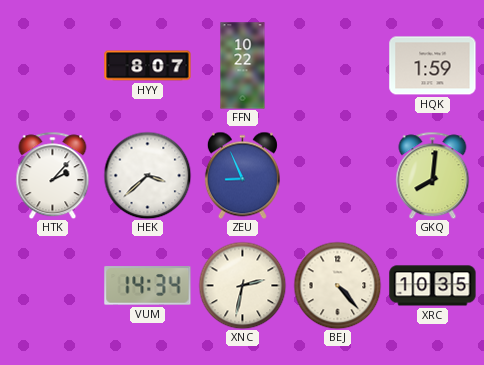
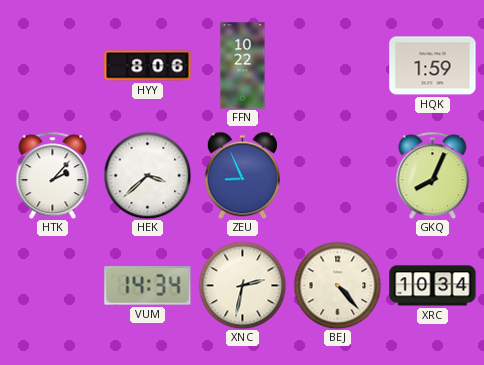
HYY: 8:07 -> 8:06
GKQ: 8:01 -> 8:04
XRC: 10:35 -> 10:34
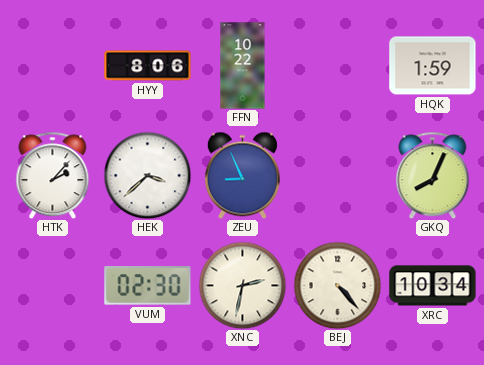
VUM: 14:34 -> 02:30
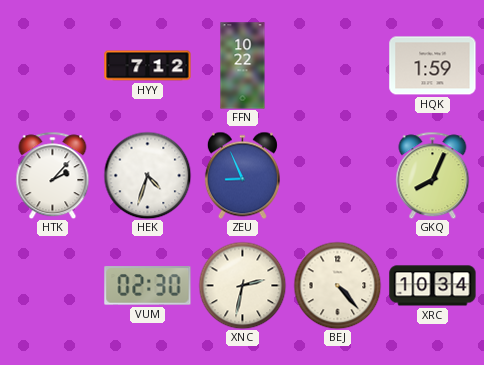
HYY: 8:06 -> 7:12
HEK: 3:38 -> 4:33
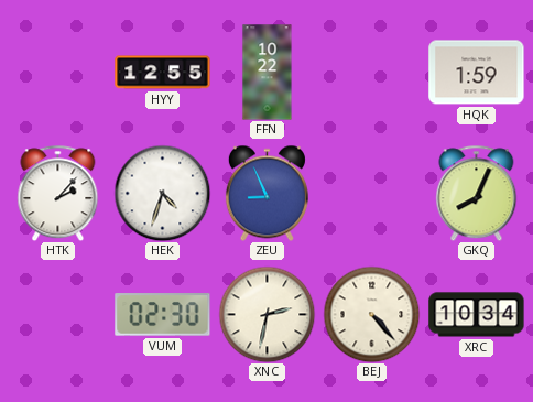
HYY: 7:12 -> 12:55
